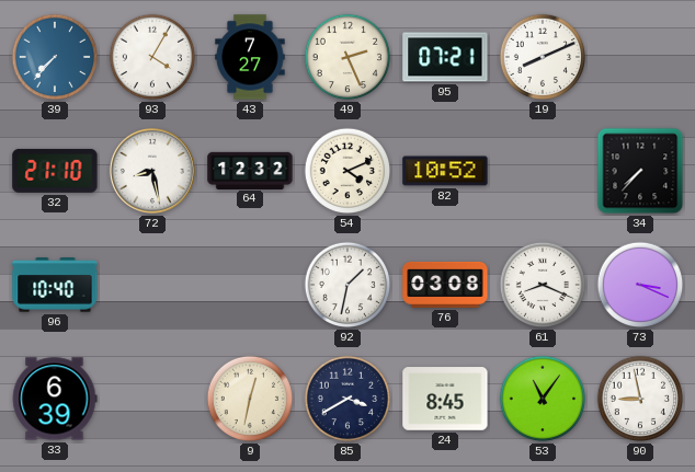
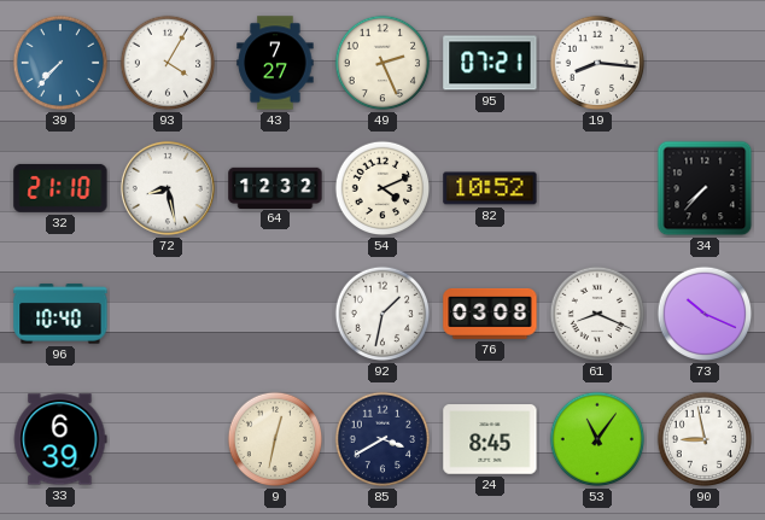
19: 8:11 -> 8:16
73: 3:19 -> 10:19
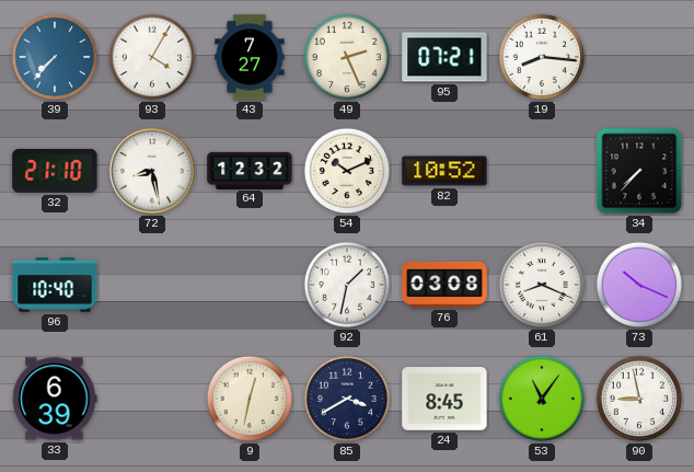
54: 4:11 -> 10:11
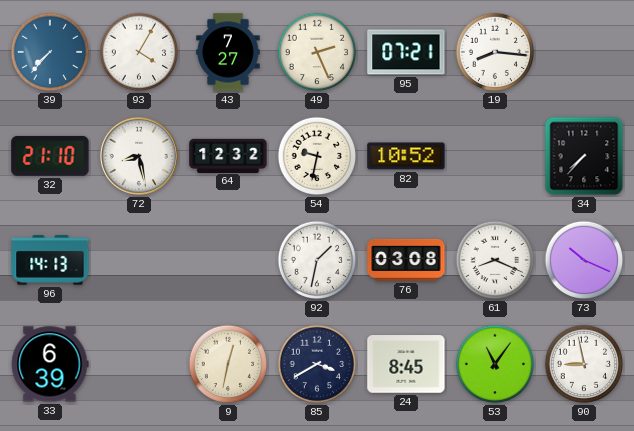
54: 10:11 -> 9:32
96: 10:40 -> 14:13
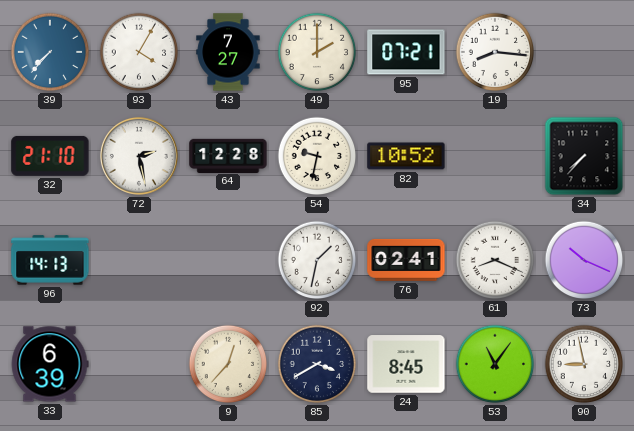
49: 2:26 -> 2:00
72: 8:28 -> 2:28
64: 12:32 -> 12:28
76: 03:08 -> 02:41
9: 12:32 -> 12:37
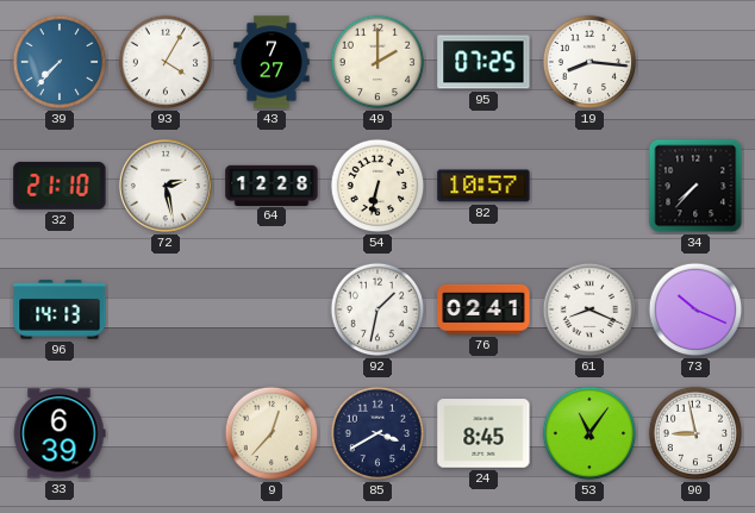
95: 07:21 -> 07:25
54: 9:32 -> 6:32
82: 10:52 -> 10:57
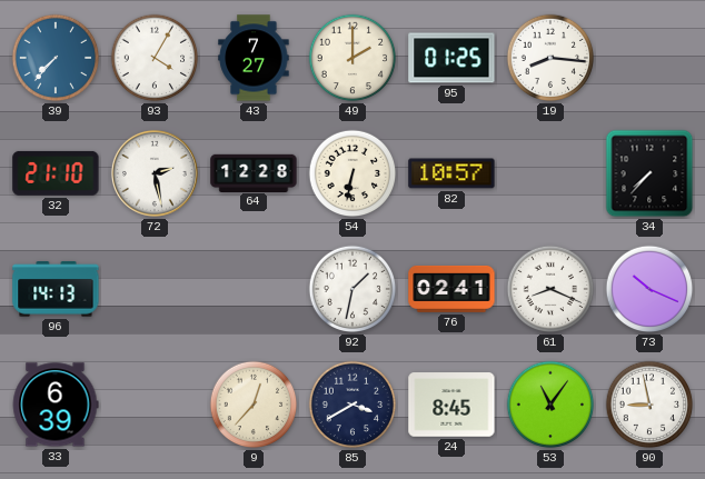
95: 07:25 -> 01:25
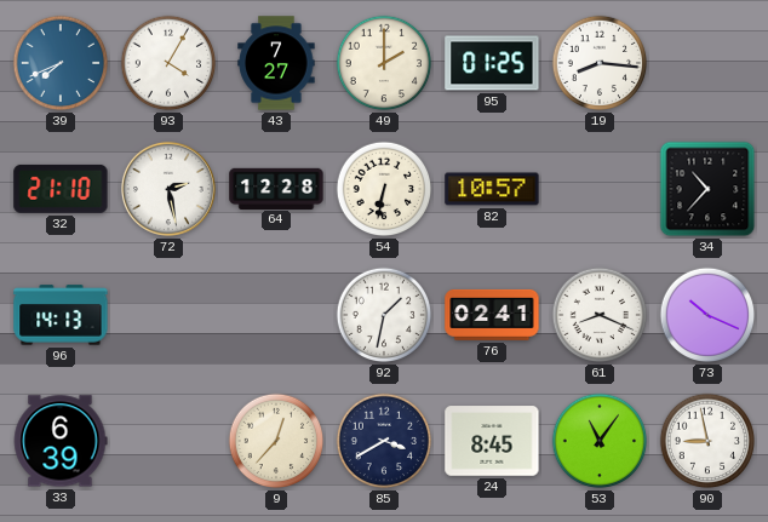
39: 7:37 -> 7:41
34: 7:37 -> 10:37
